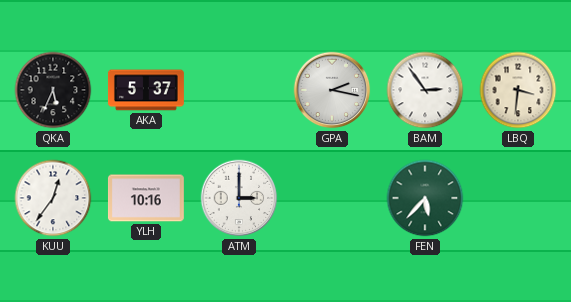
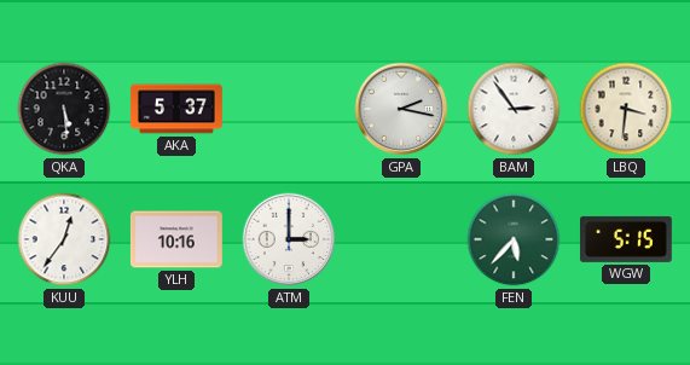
QKA: 5:34 -> 5:29
WGW: none -> 5:15
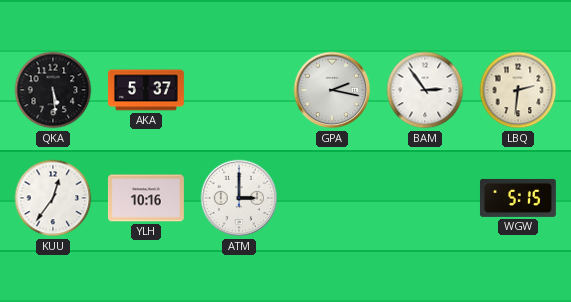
LBQ: 3:31 -> 2:31
FEN: 5:37 -> none
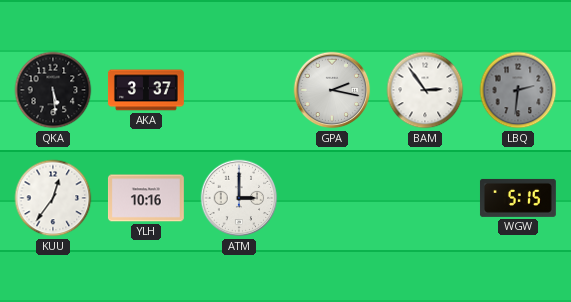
AKA: 5:37 -> 3:37
LBQ dial: cream -> grey
